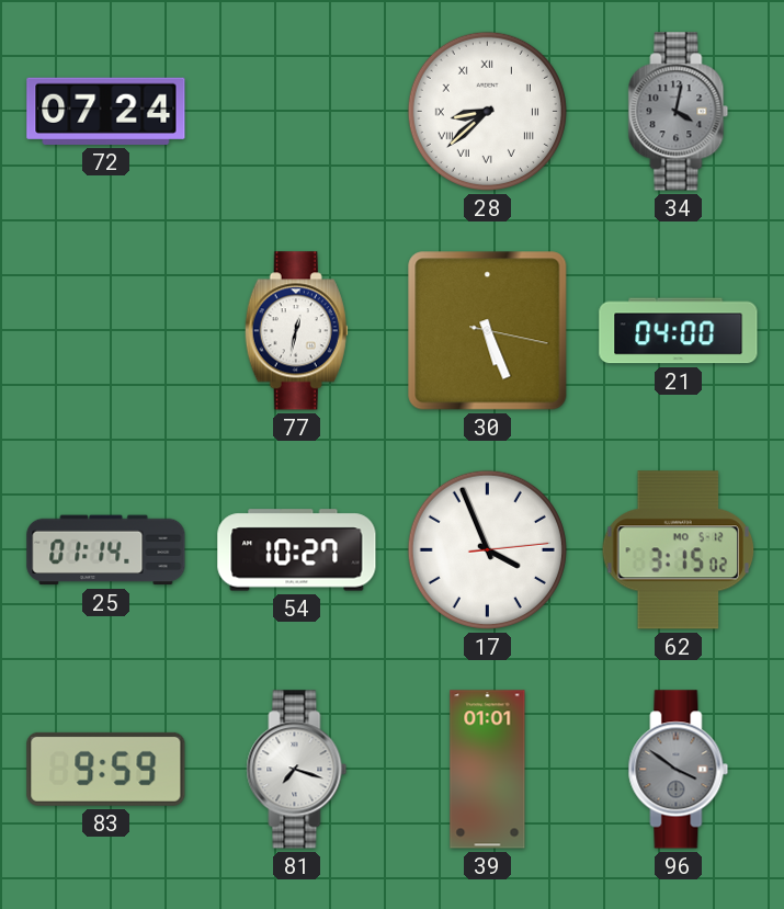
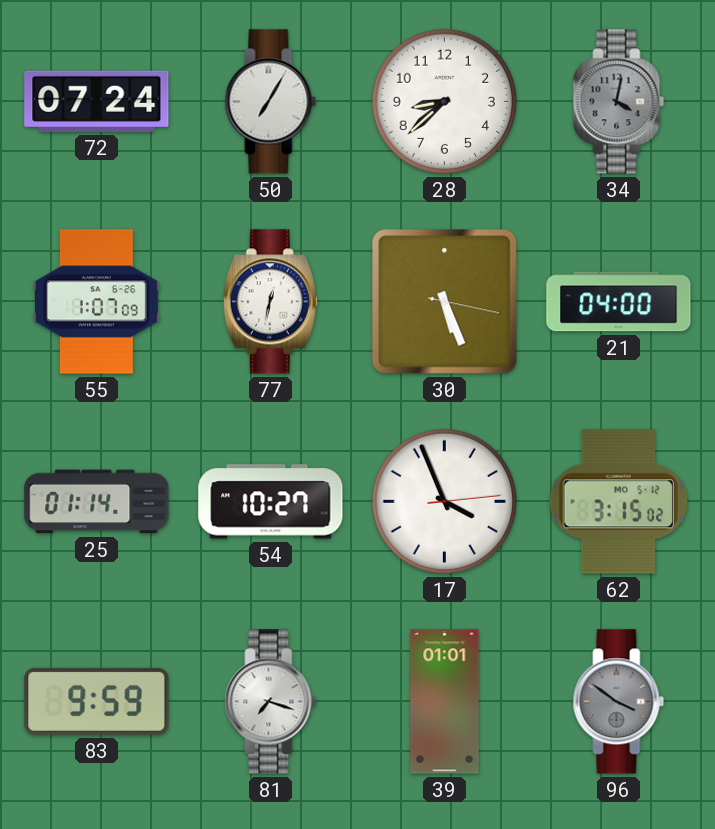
50: none -> 7:05
28 numerals: Roman -> Arabic
55: none -> 1:07
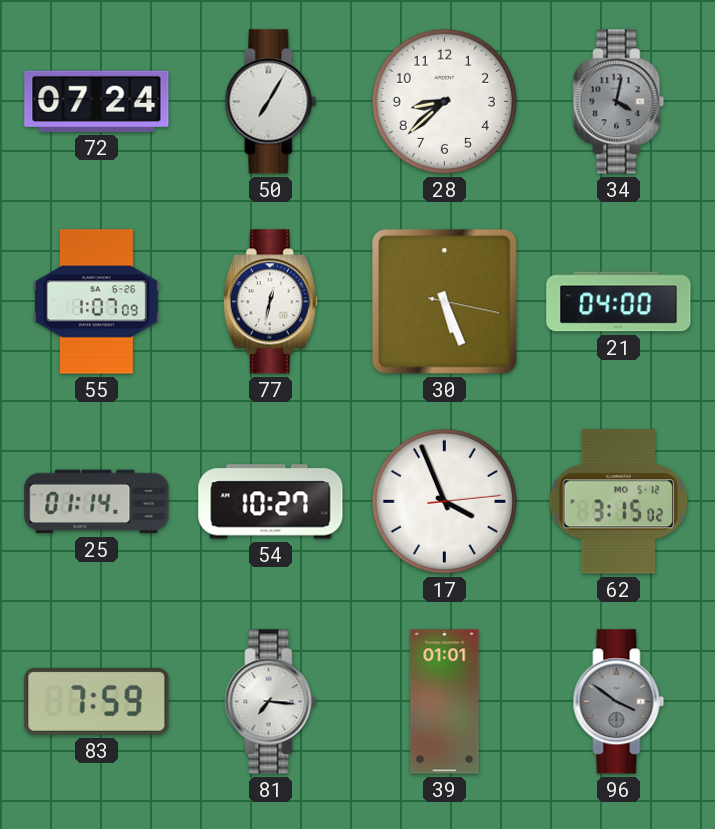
83: 9:59 -> 7:59
81: 7:18 -> 7:16
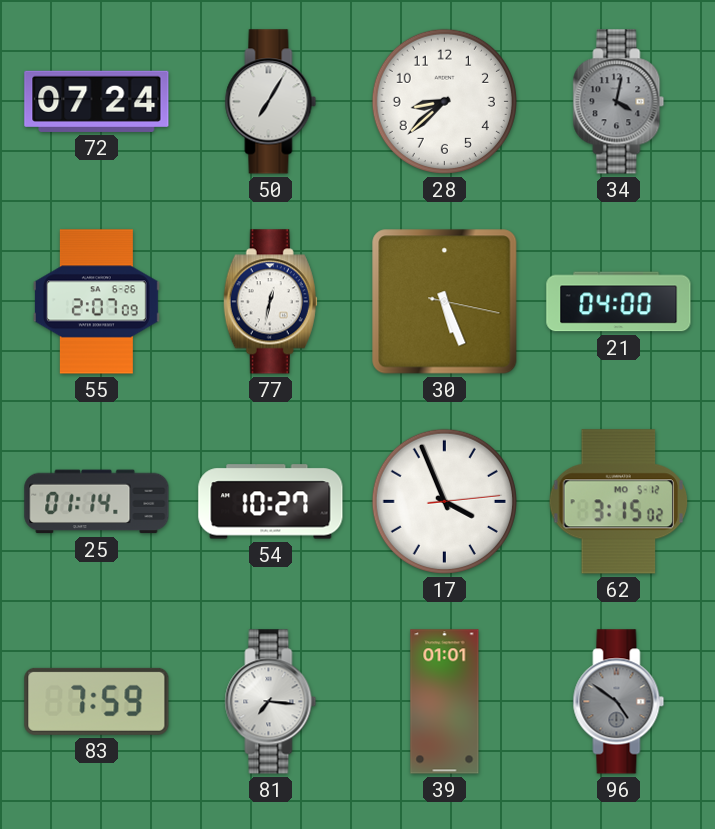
55: 1:07 -> 2:07
96: 3:51 -> 4:51
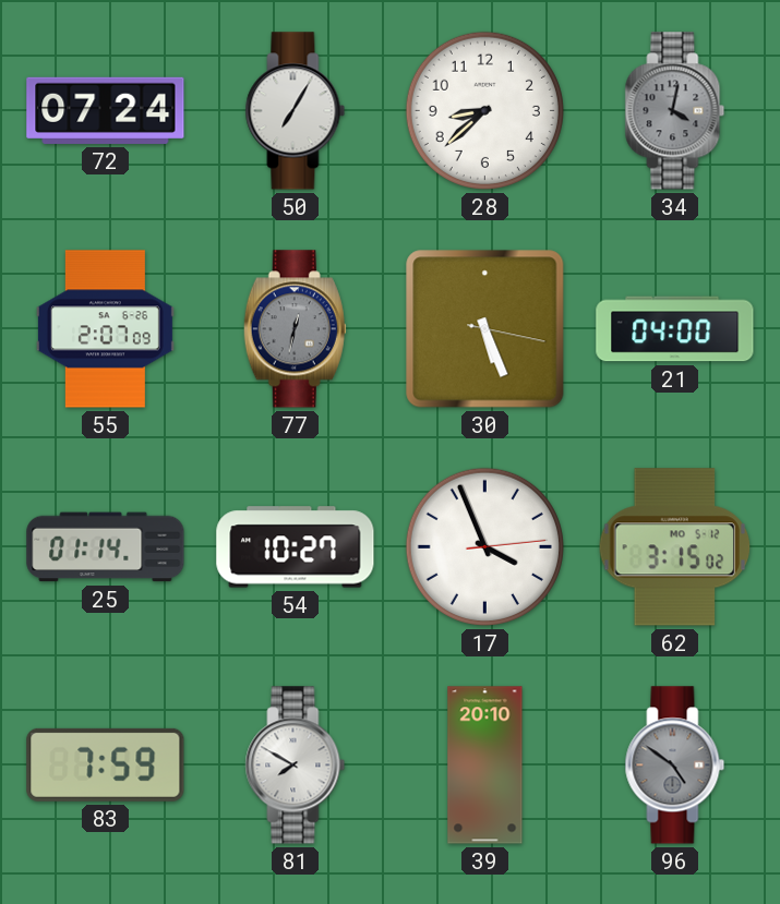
77 dial: white -> grey
81: 7:16 -> 7:50
39: 01:01 -> 20:10
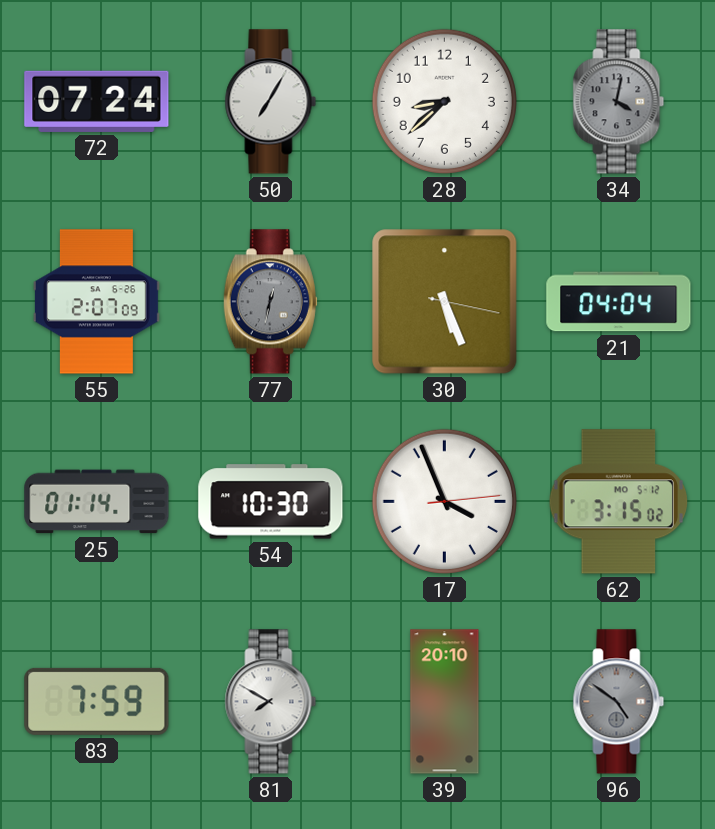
21: 04:00 -> 04:04
54: 10:27 -> 10:30
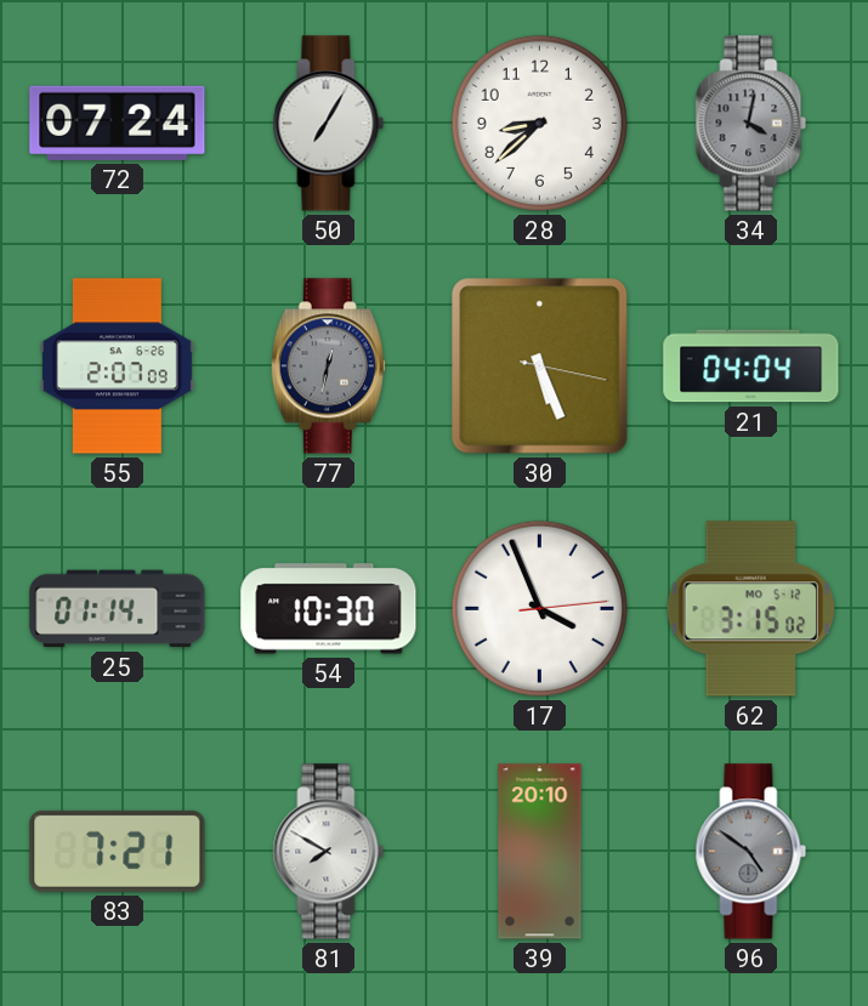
83: 7:59 -> 7:21
